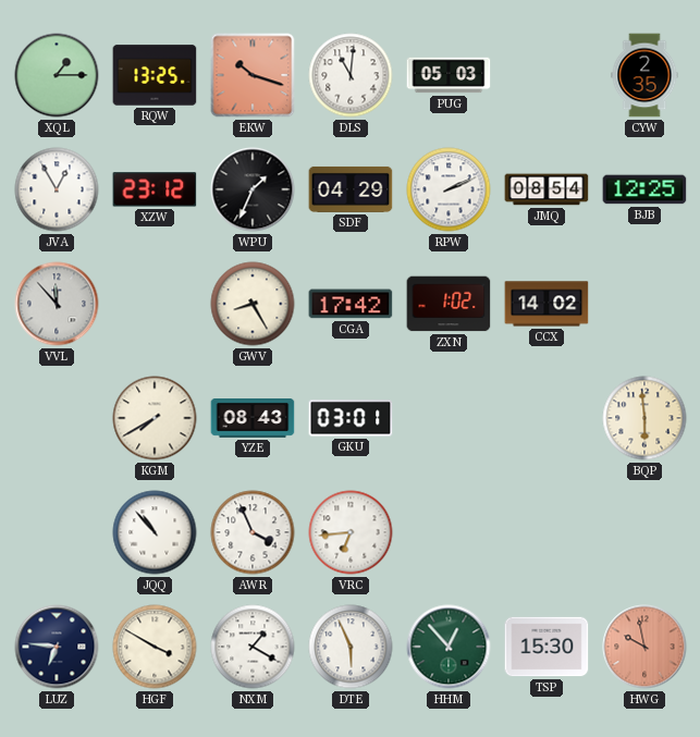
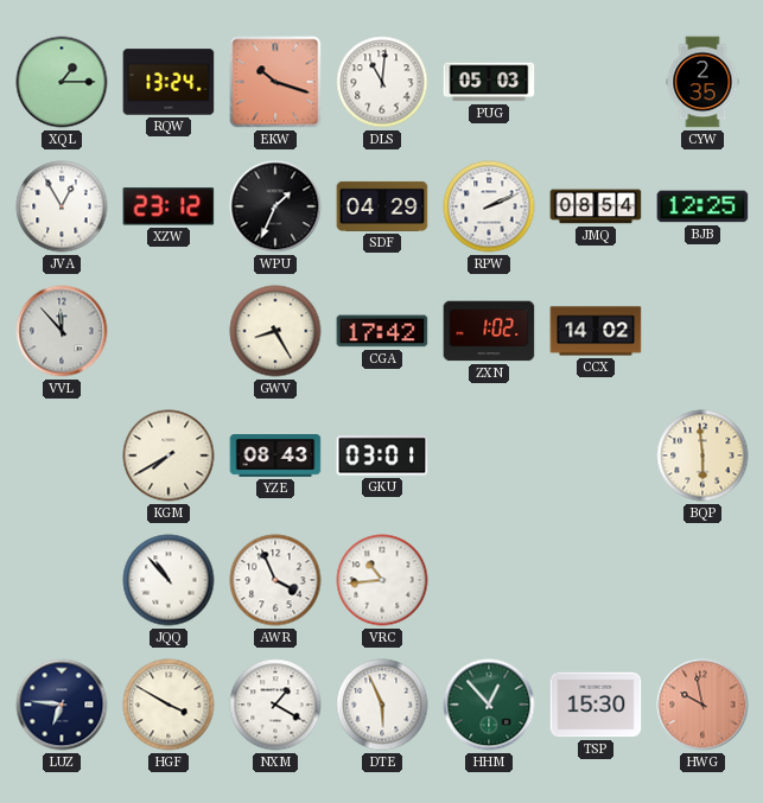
RQW: 13:25 -> 13:24
VRC: 6:44 -> 10:44
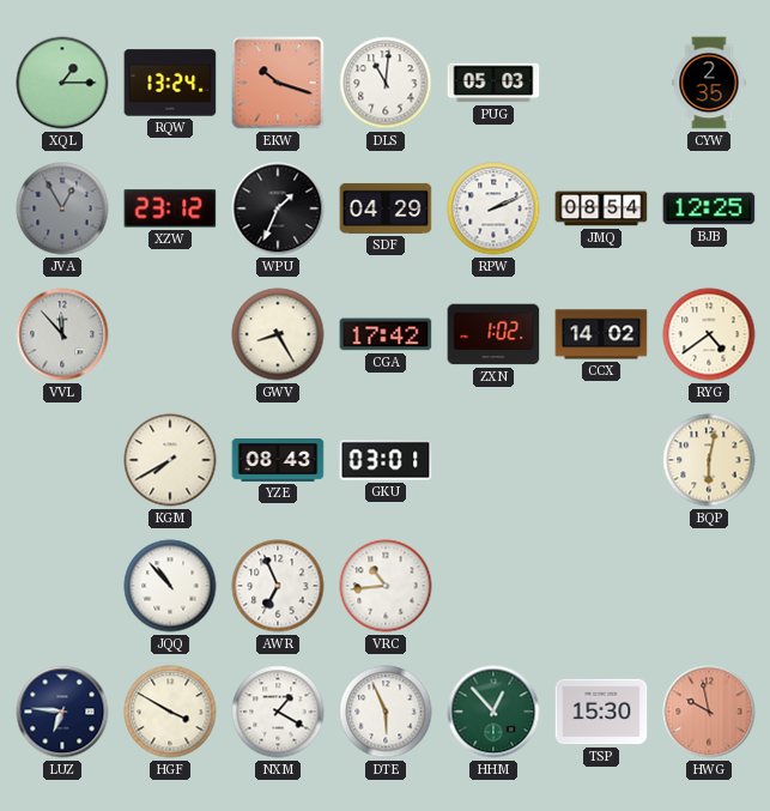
JVA dial: white -> grey
RYG: none -> 4:39
BQP: 5:59 -> 6:02
AWR: 3:56 -> 6:56
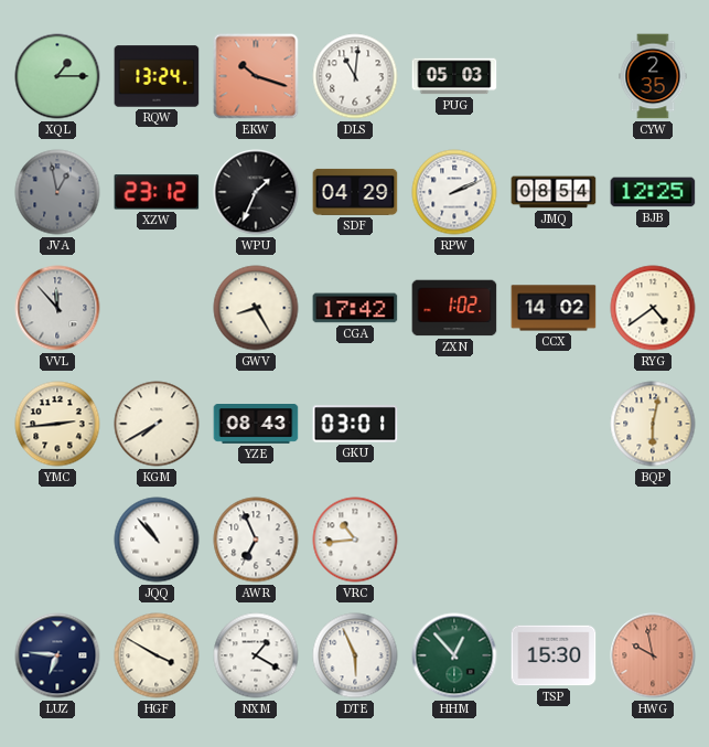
JVA: 12:55 -> 12:58
YMC: none -> 2:44
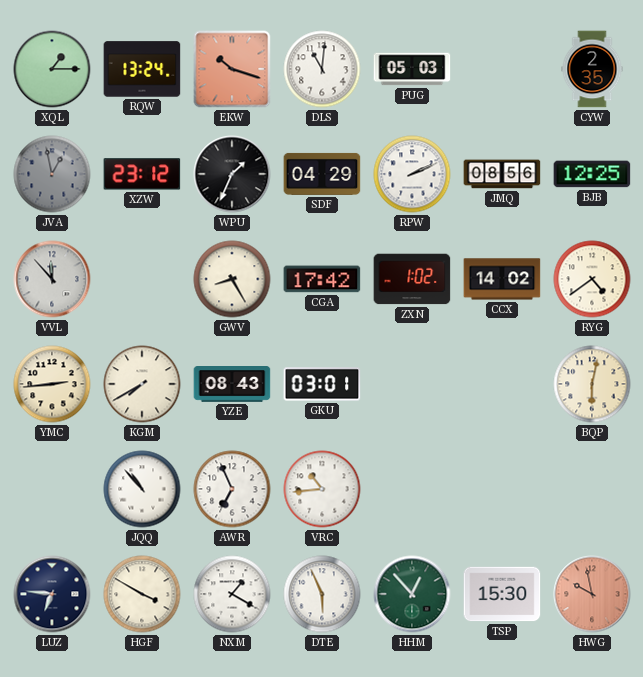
JMQ: 08:54 -> 08:56
